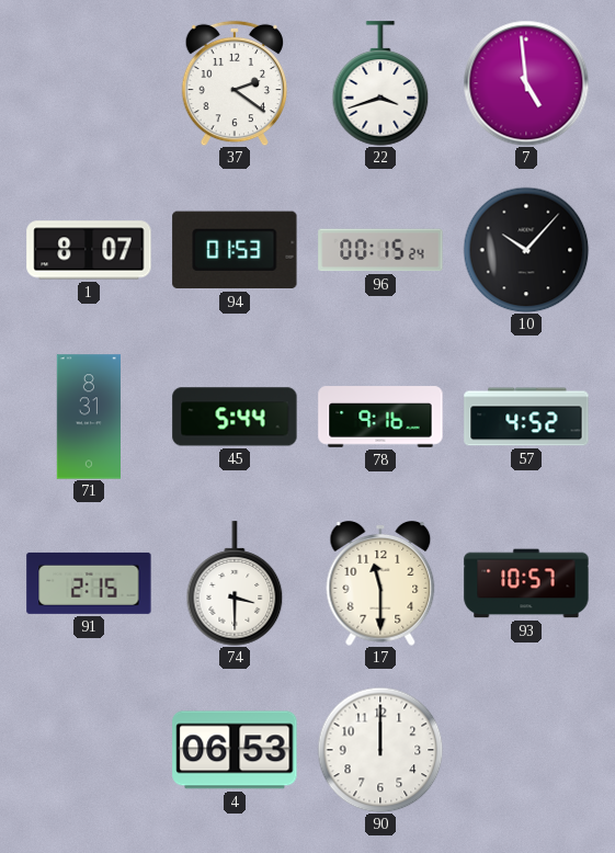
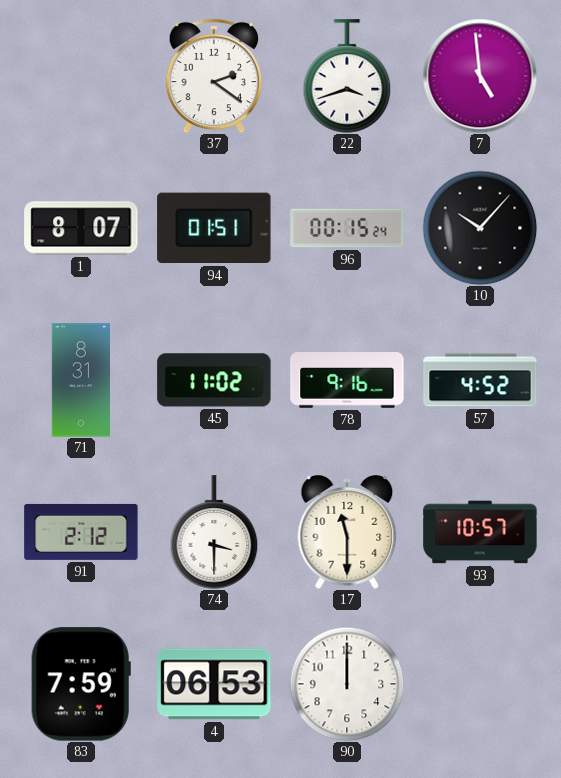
94: 01:53 -> 01:51
45: 5:44 -> 11:02
91: 2:15 -> 2:12
83: none -> 7:59
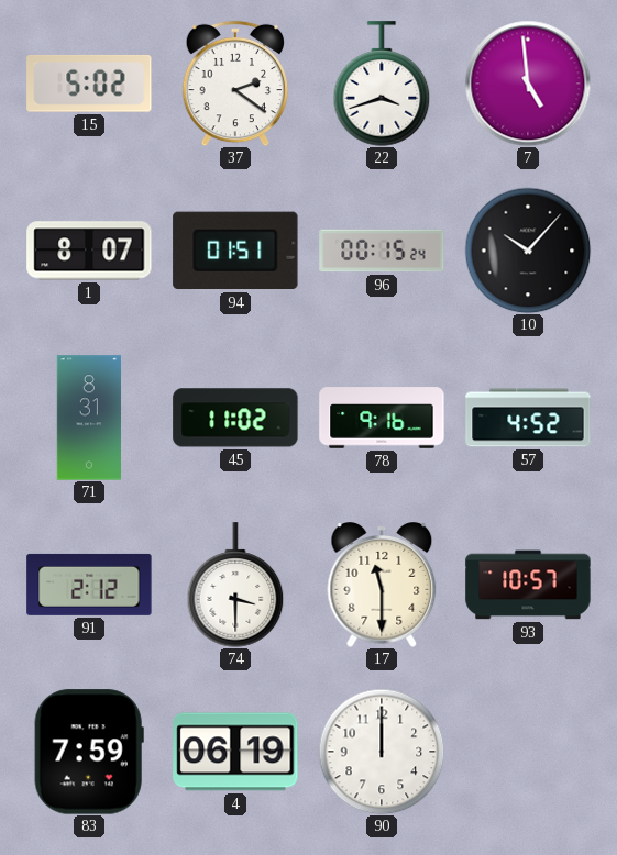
15: none -> 5:02
4: 06:53 -> 06:19
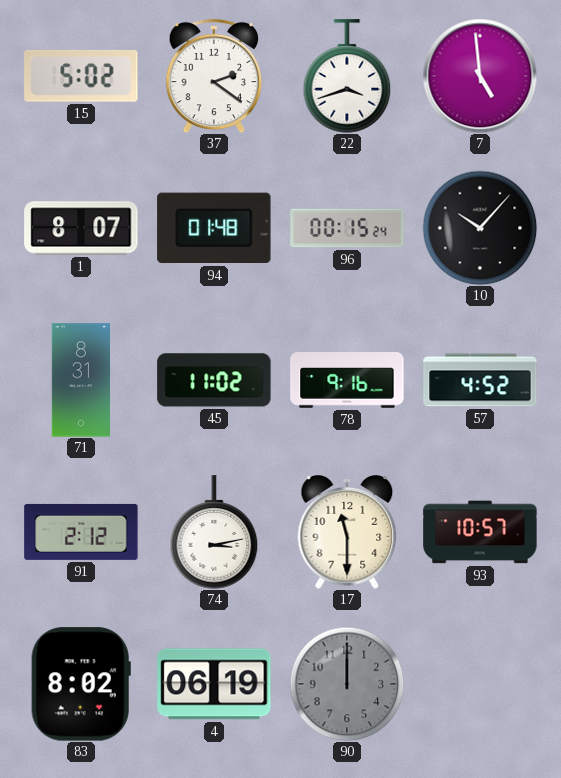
94: 01:51 -> 01:48
74: 3:30 -> 3:13
83: 7:59 -> 8:02
90 dial: white -> grey
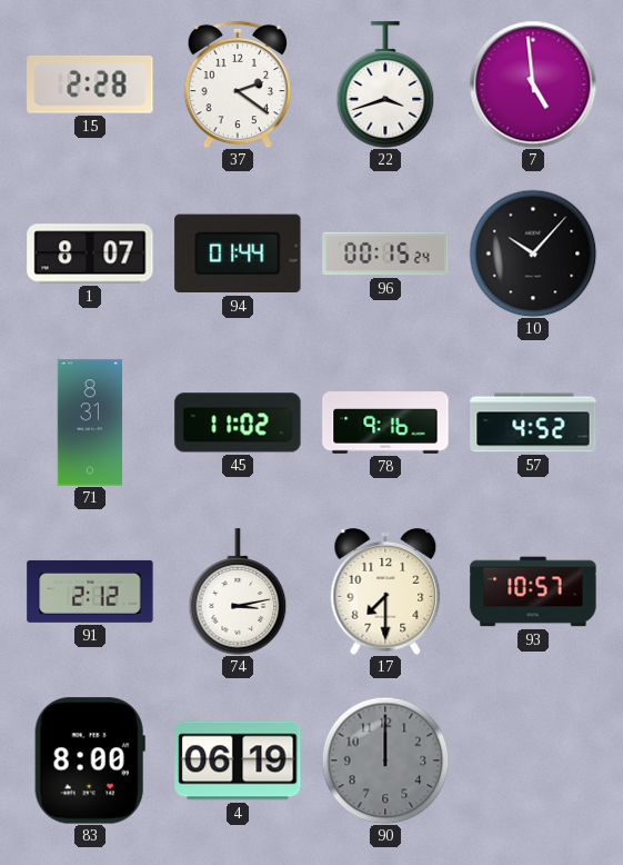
15: 5:02 -> 2:28
94: 01:48 -> 01:44
17: 11:30 -> 7:30
83: 8:02 -> 8:00
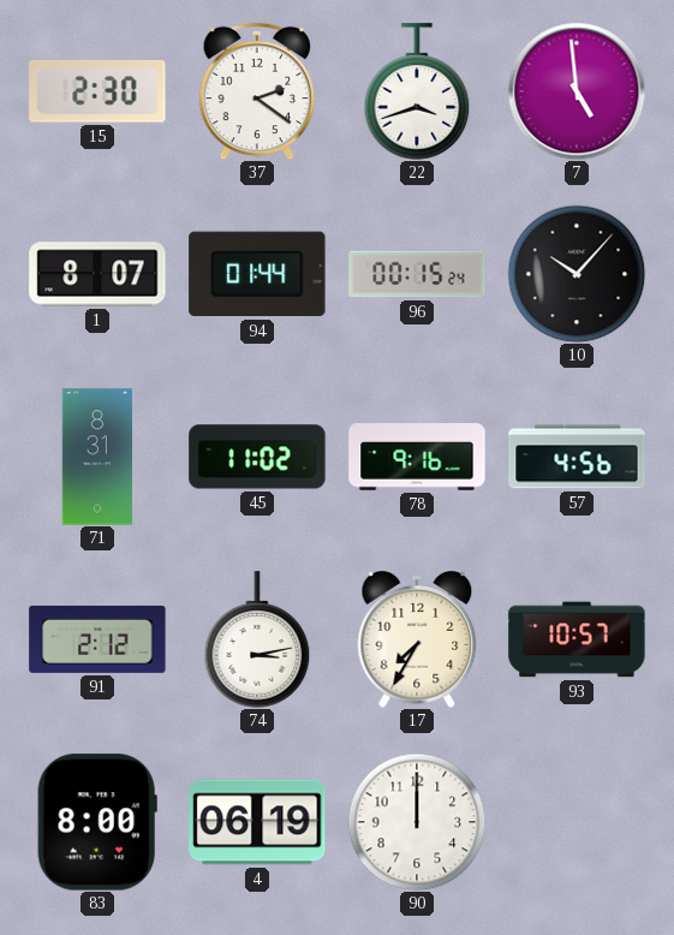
15: 2:28 -> 2:30
57: 4:52 -> 4:56
17: 7:30 -> 7:35
90 dial: grey -> white
